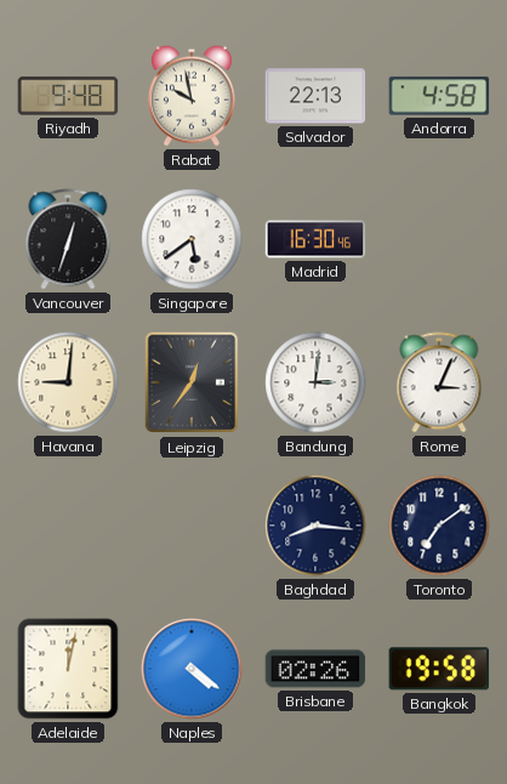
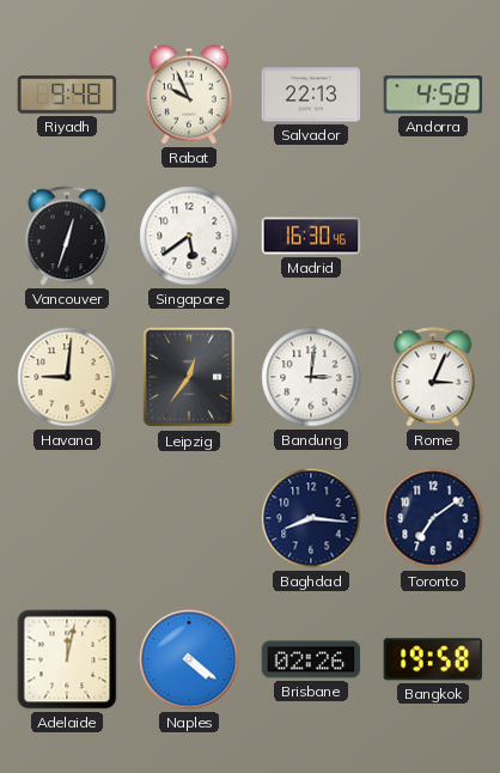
Rabat: 9:58 -> 9:56
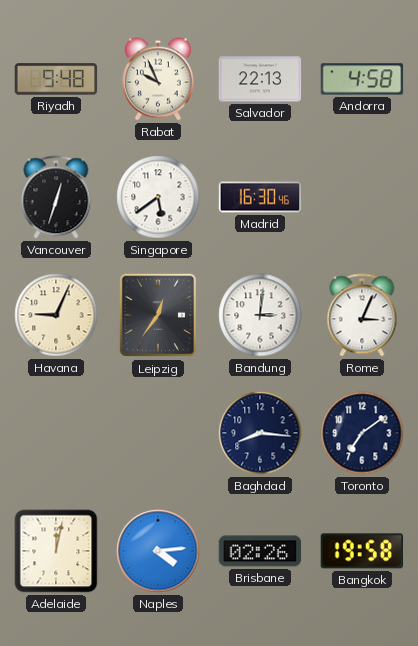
Havana: 9:01 -> 9:04
Naples: 4:21 -> 4:14
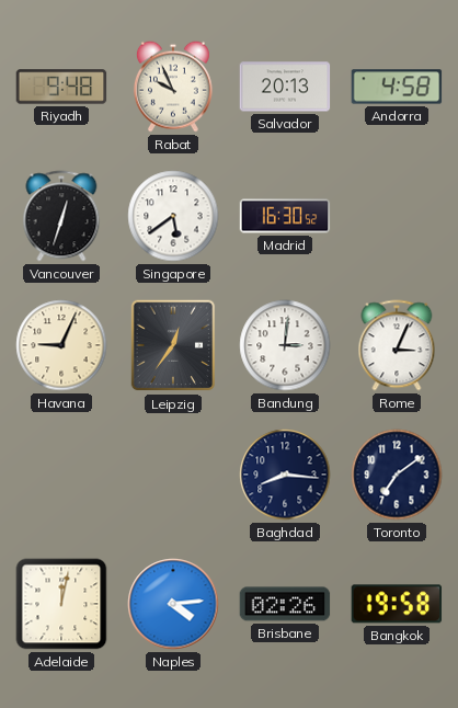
Salvador: 22:13 -> 20:13
Madrid: 16:30:46 -> 16:30:52
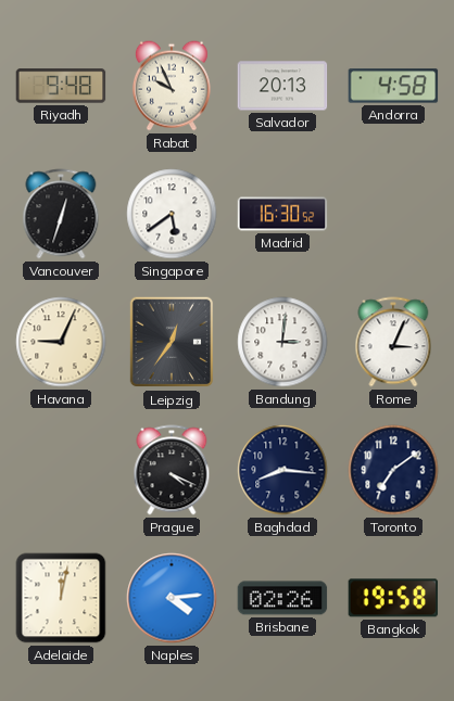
Prague: none -> 4:19
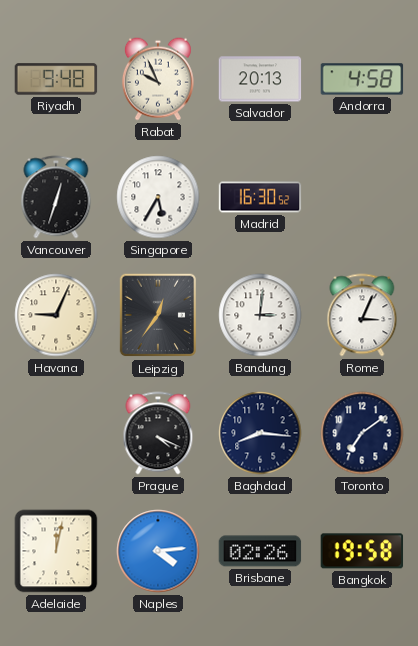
Singapore: 5:39 -> 5:35
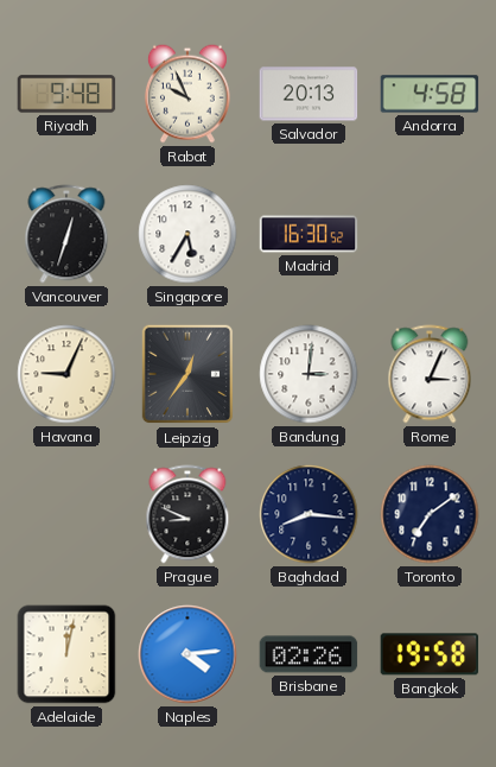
Prague: 4:19 -> 8:49
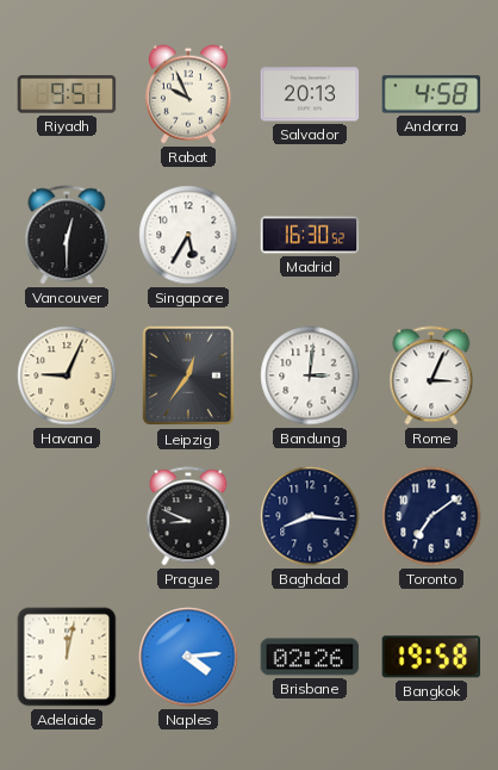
Riyadh: 9:48 -> 9:51
Vancouver: 12:33 -> 12:30
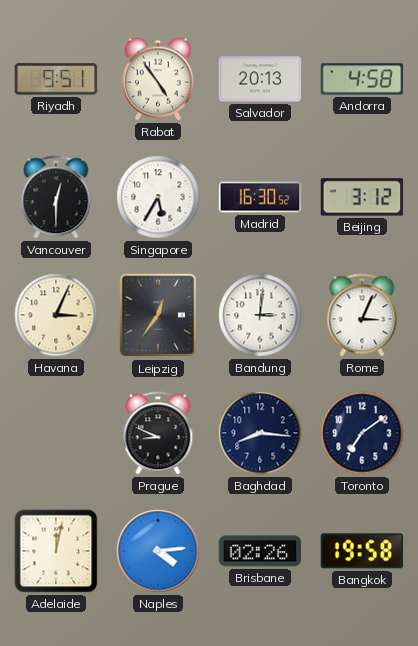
Rabat: 9:56 -> 4:54
Beijing: none -> 3:12
Havana: 9:04 -> 3:04
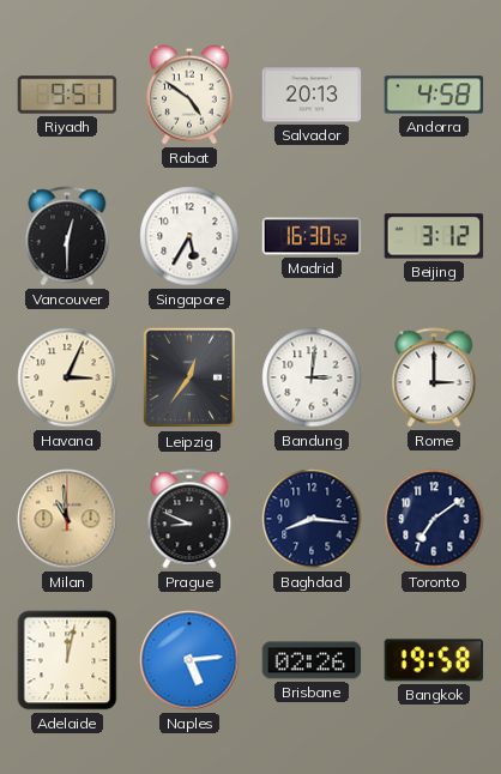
Rabat: 4:54 -> 4:51
Rome: 3:04 -> 3:00
Milan: none -> 10:59
Naples: 4:14 -> 5:14
